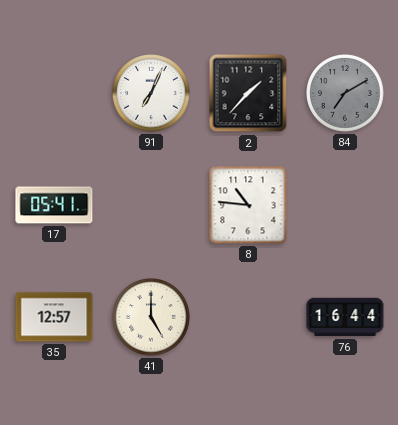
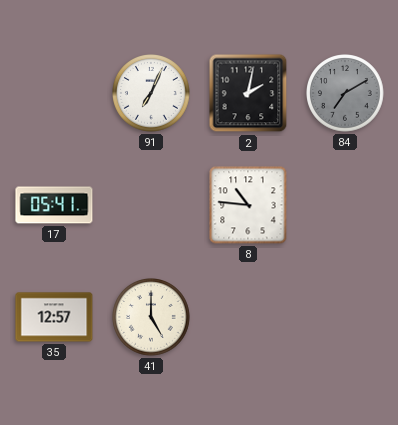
2: 1:37 -> 2:02
76: 16:44 -> none
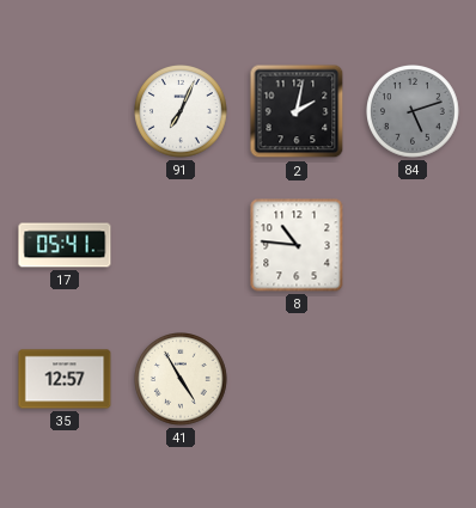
84: 7:10 -> 5:12
41: 5:00 -> 4:55
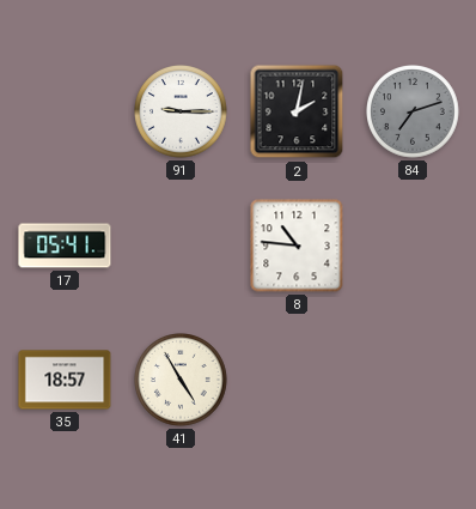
91: 7:04 -> 9:15
84: 5:12 -> 7:12
35: 12:57 -> 18:57
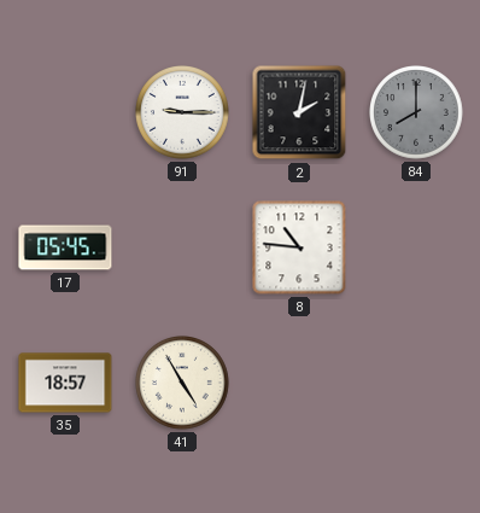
84: 7:12 -> 8:00
17: 05:41 -> 05:45
